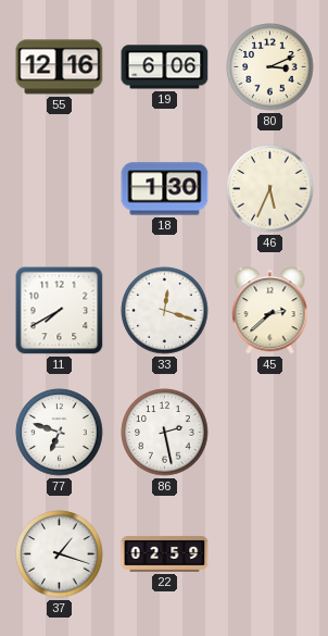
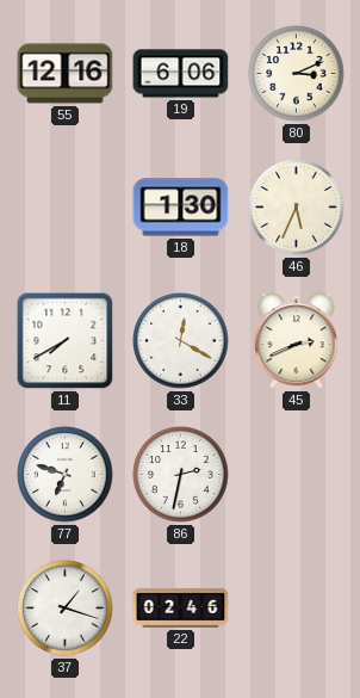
33: 12:18 -> 12:20
45: 2:38 -> 2:41
86: 2:28 -> 2:32
22: 02:59 -> 02:46
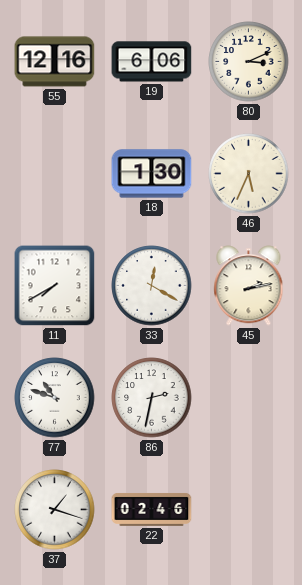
45: 2:41 -> 2:13
77: 6:48 -> 10:48
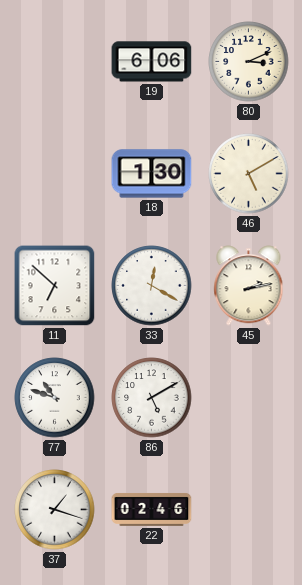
55: 12:16 -> none
46: 5:34 -> 5:10
11: 7:40 -> 6:52
86: 2:32 -> 5:10
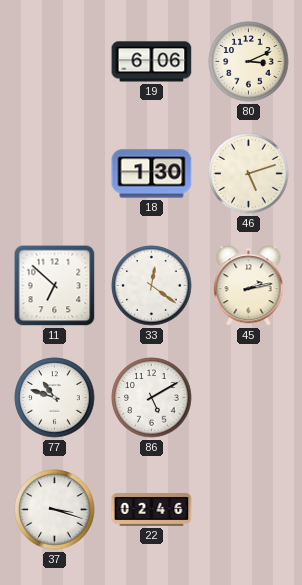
46: 5:10 -> 5:12
33: 12:20 -> 12:21
37: 1:18 -> 3:18
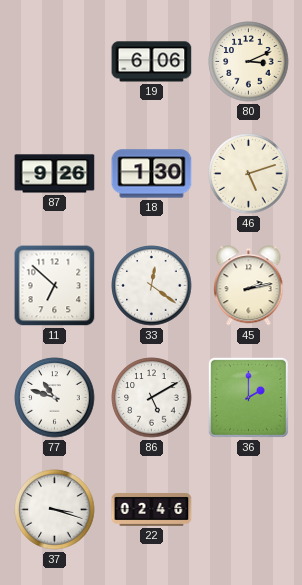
87: none -> 9:26
36: none -> 2:00
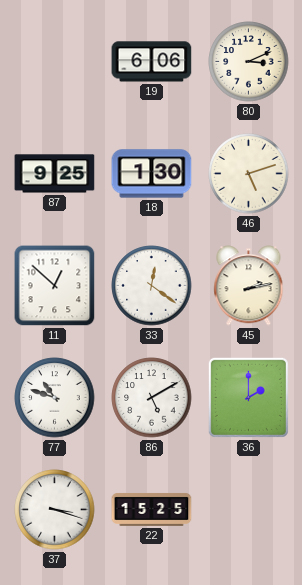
87: 9:26 -> 9:25
11: 6:52 -> 12:52
22: 02:46 -> 15:25
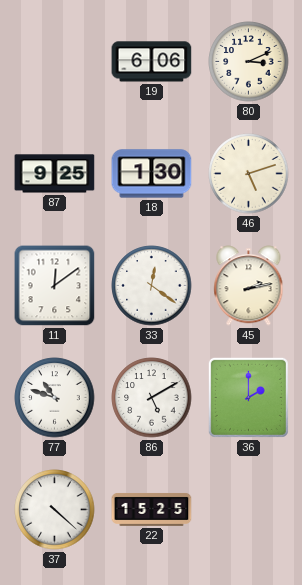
11: 12:52 -> 12:09
37: 3:18 -> 4:22
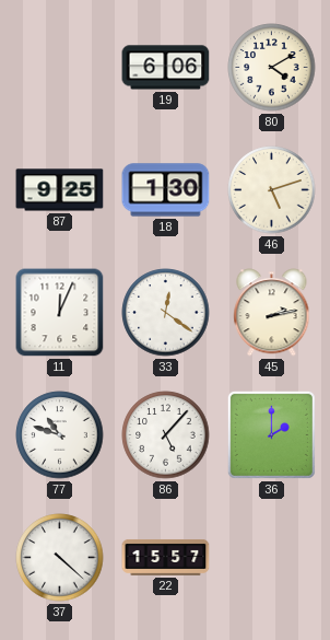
80: 3:11 -> 4:10
11: 12:09 -> 12:04
86: 5:10 -> 5:07
22: 15:25 -> 15:57
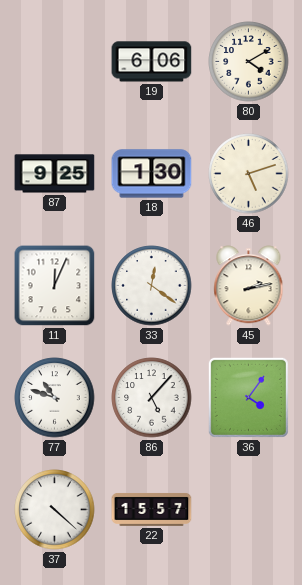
36: 2:00 -> 4:06
